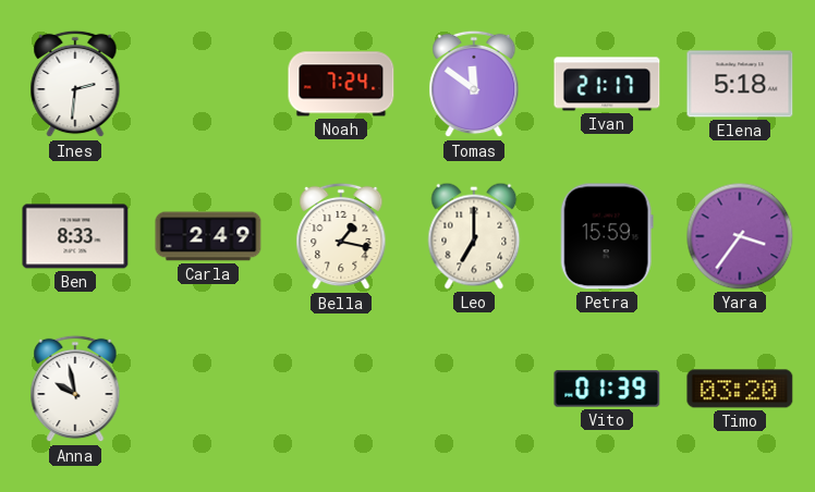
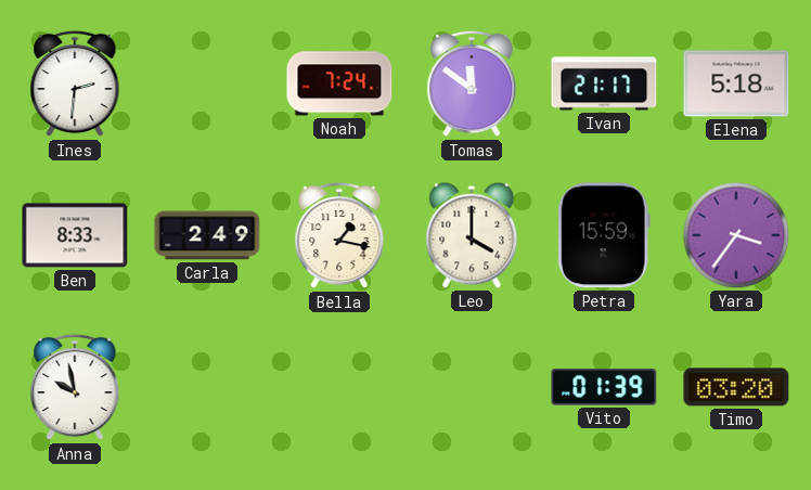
Leo: 7:00 -> 4:00
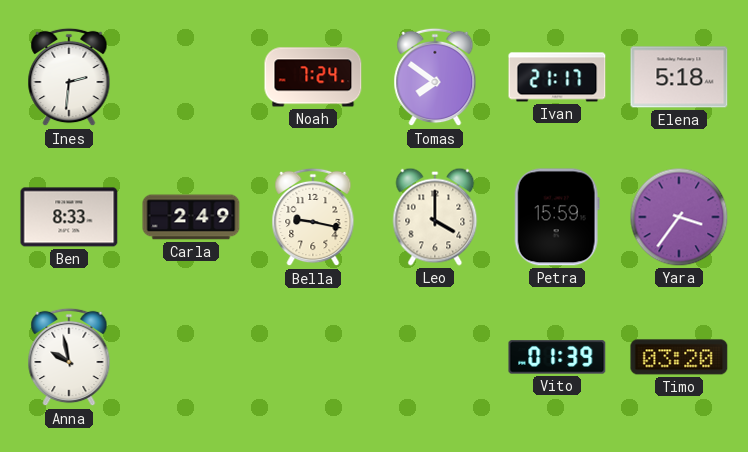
Tomas: 11:51 -> 7:51
Bella: 1:17 -> 9:17
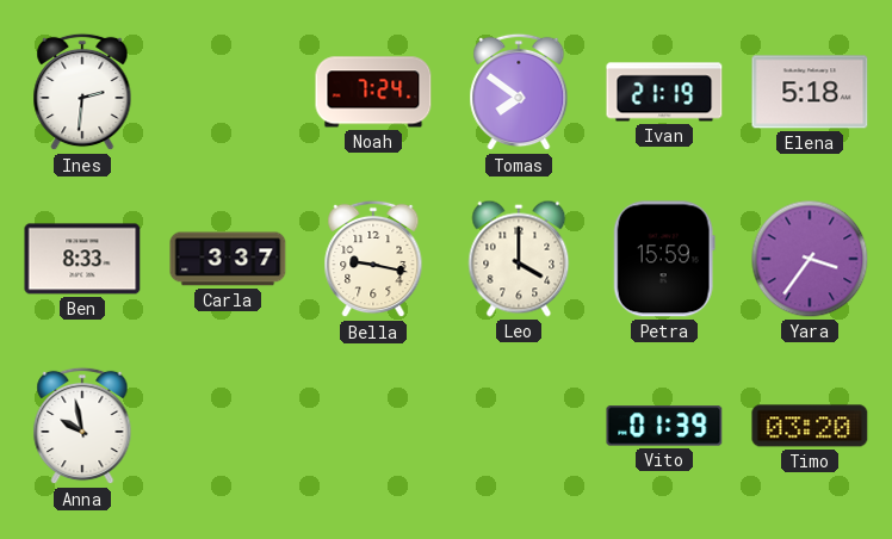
Ivan: 21:17 -> 21:19
Carla: 2:49 -> 3:37
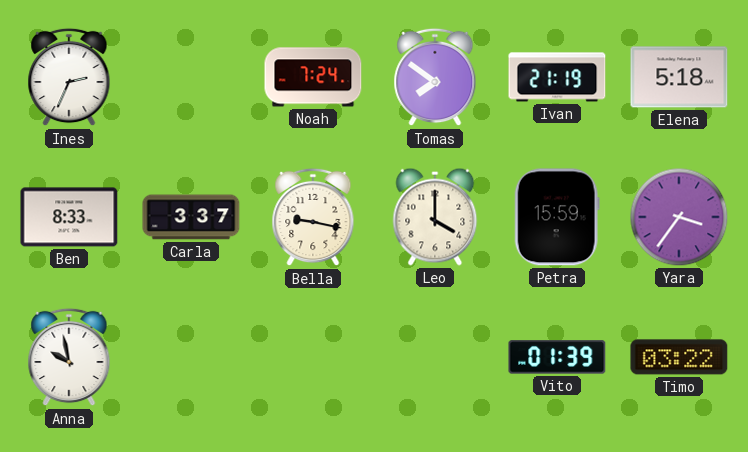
Ines: 2:31 -> 2:34
Timo: 03:20 -> 03:22
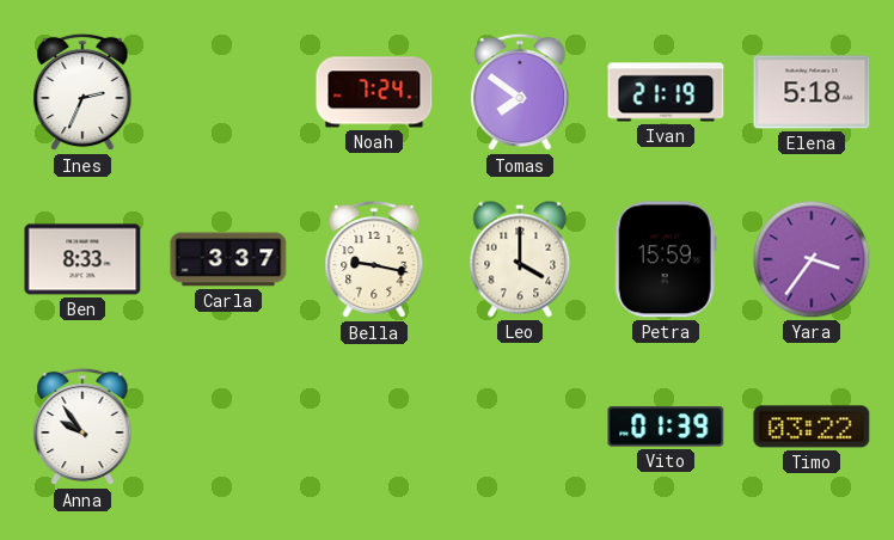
Anna: 9:58 -> 9:54
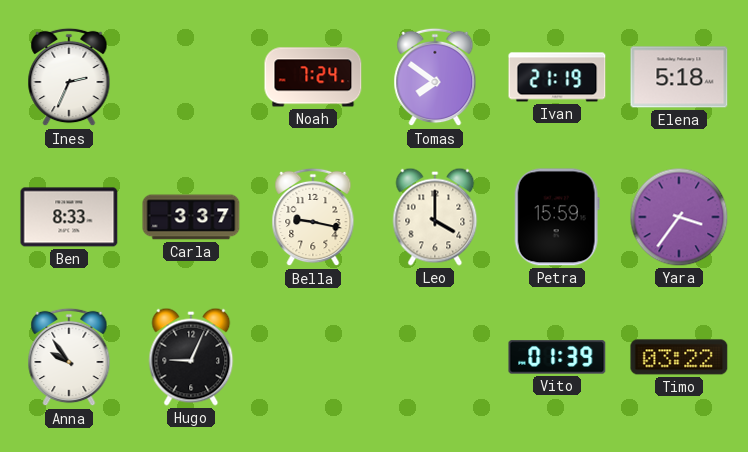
Hugo: none -> 9:04
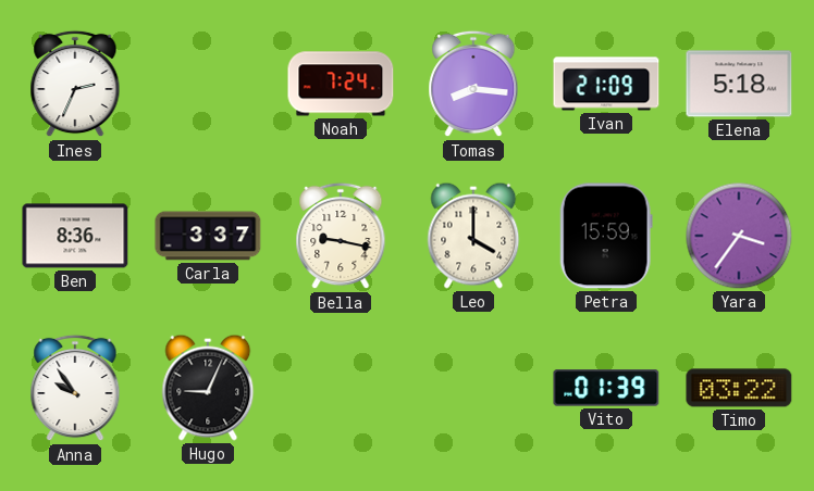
Tomas: 7:51 -> 8:16
Ivan: 21:19 -> 21:09
Ben: 8:33 -> 8:36
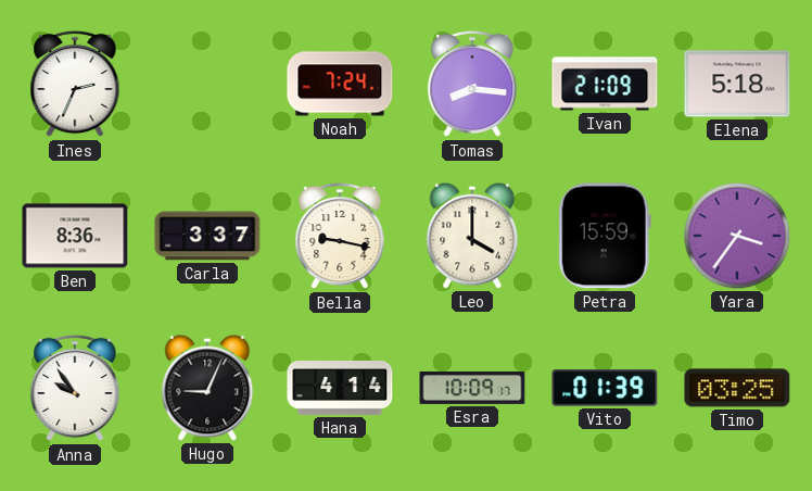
Hana: none -> 4:14
Esra: none -> 10:09
Timo: 03:22 -> 03:25
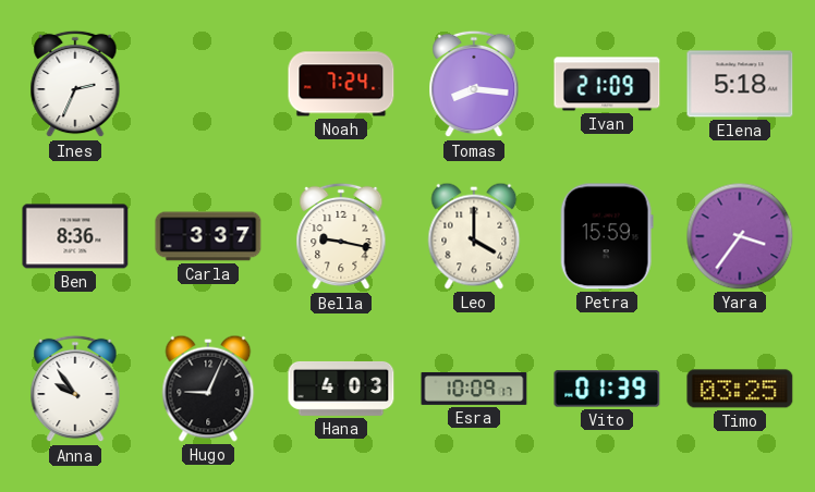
Hana: 4:14 -> 4:03
